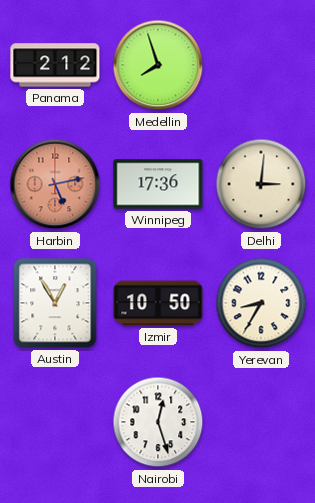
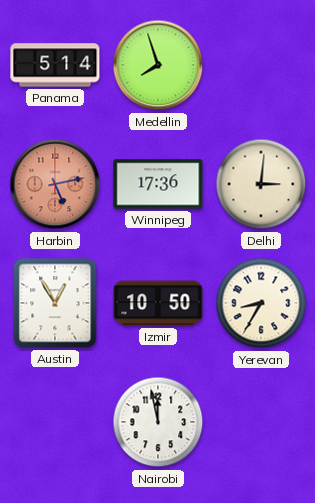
Panama: 2:12 -> 5:14
Nairobi: 12:27 -> 11:58
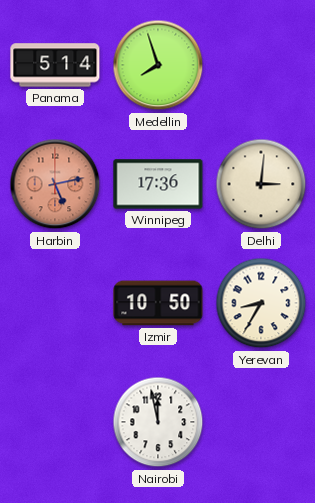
Austin: 12:55 -> none
